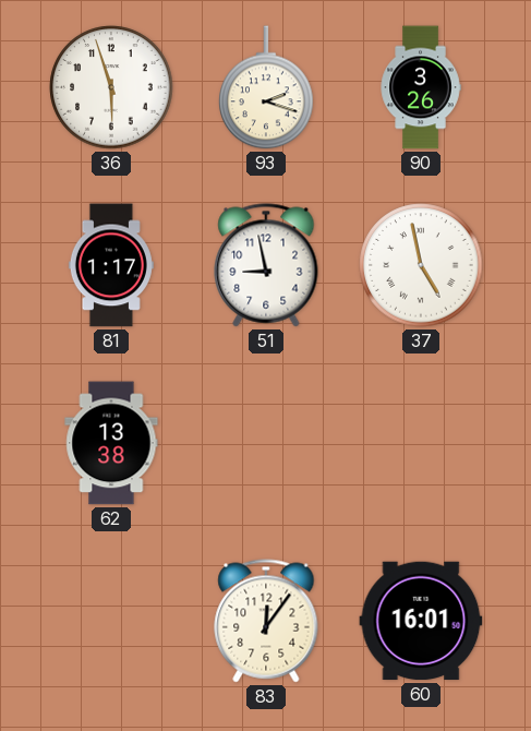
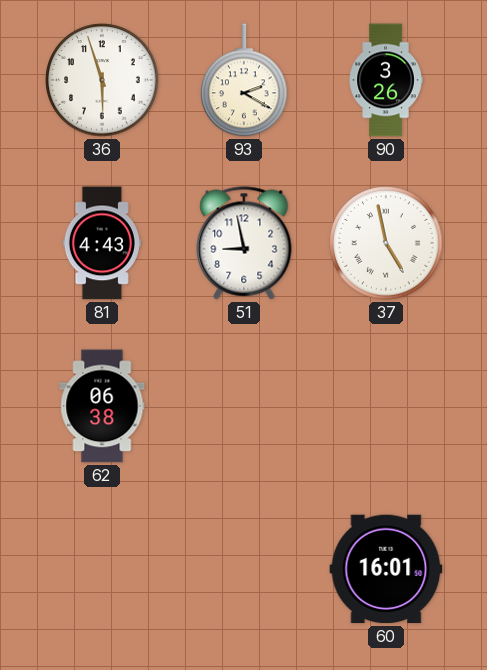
93: 2:18 -> 2:20
81: 1:17 -> 4:43
62: 13:38 -> 06:38
83: 12:06 -> none
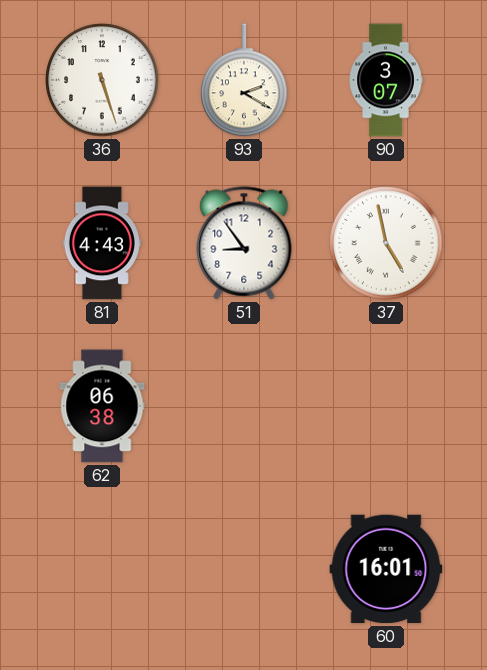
36: 5:57 -> 5:27
90: 3:26 -> 3:07
51: 8:58 -> 8:54
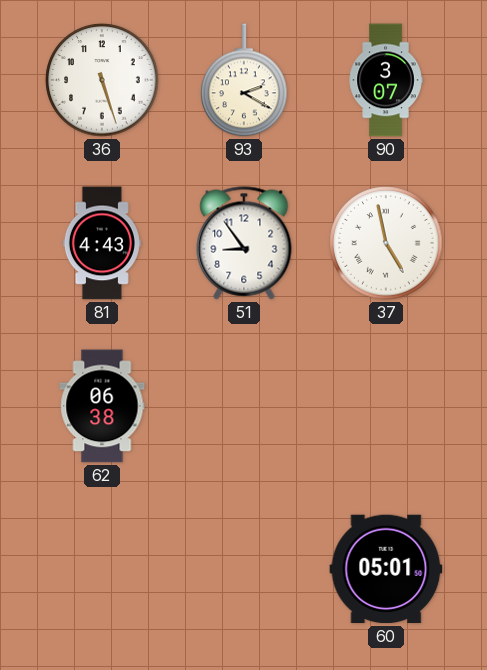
60: 16:01 -> 05:01
